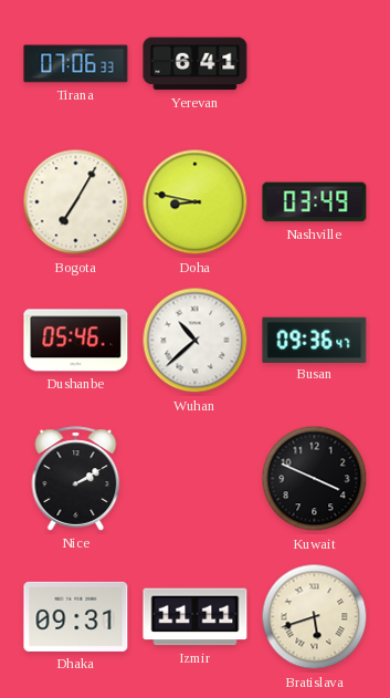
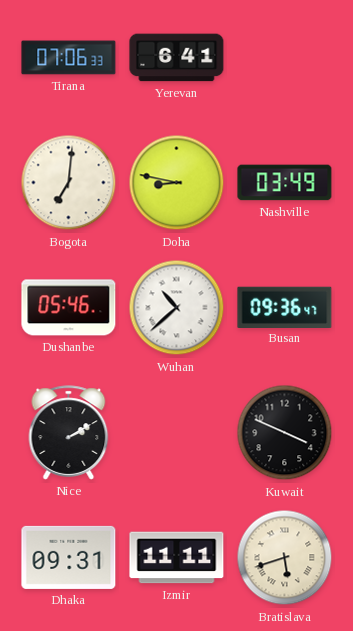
Bogota: 7:05 -> 7:01
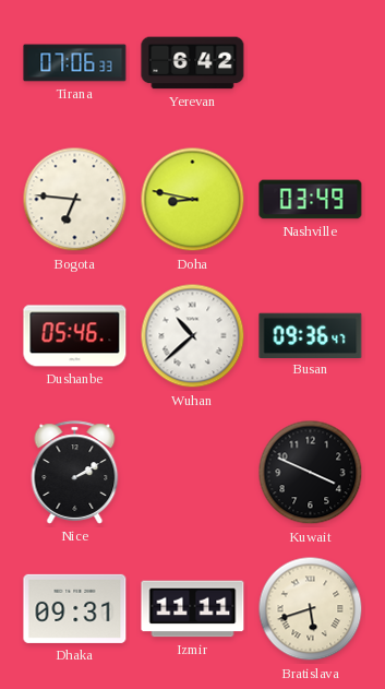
Yerevan: 6:41 -> 6:42
Bogota: 7:01 -> 6:46
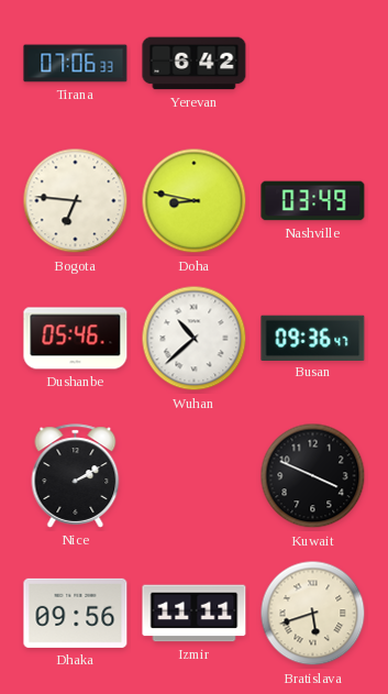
Dhaka: 09:31 -> 09:56
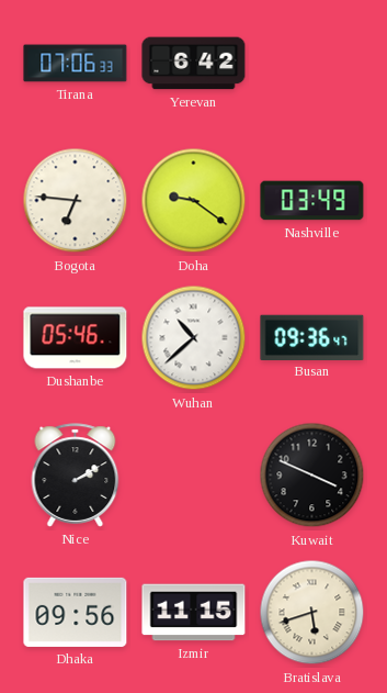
Doha: 8:47 -> 9:21
Izmir: 11:11 -> 11:15
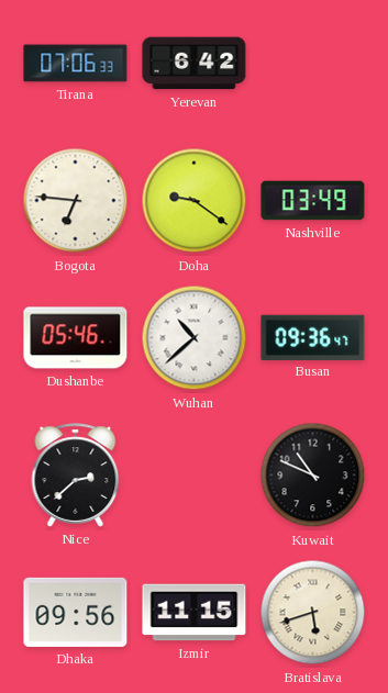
Nice: 2:10 -> 2:38
Kuwait: 3:49 -> 10:49
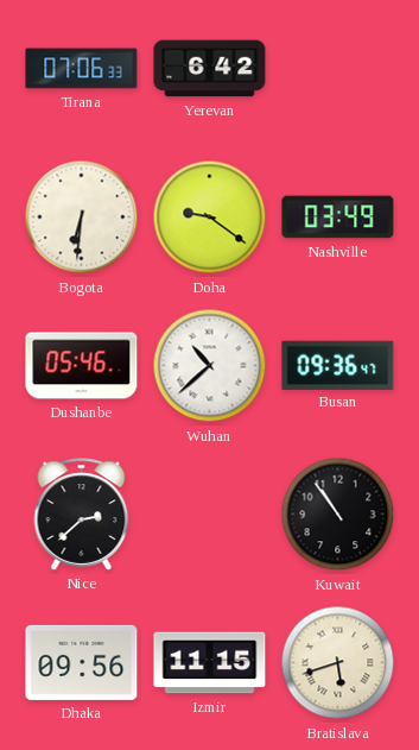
Bogota: 6:46 -> 6:31
Kuwait: 10:49 -> 10:54
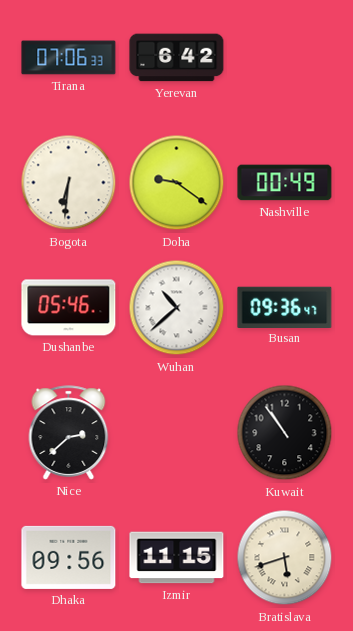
Nashville: 03:49 -> 00:49
